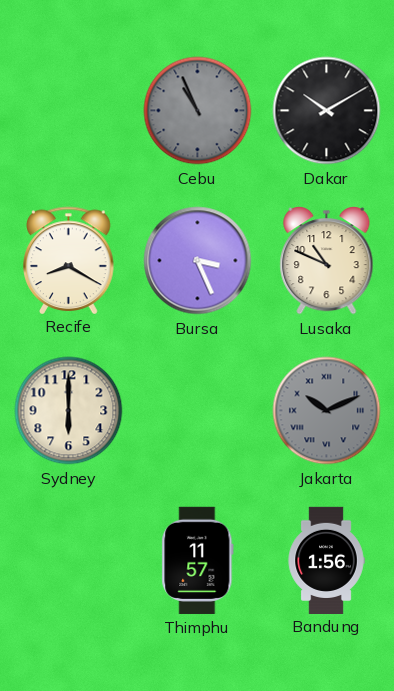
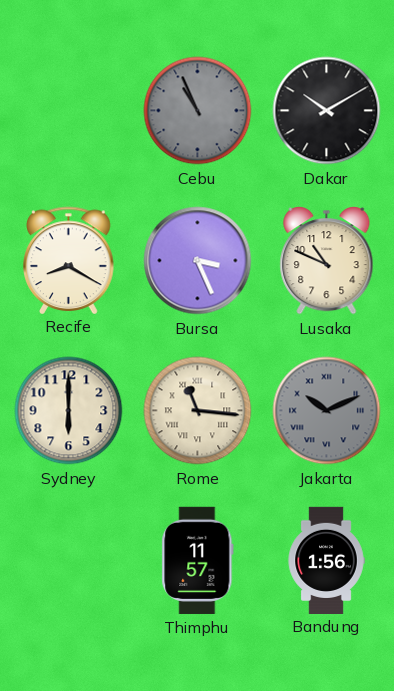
Rome: none -> 11:16
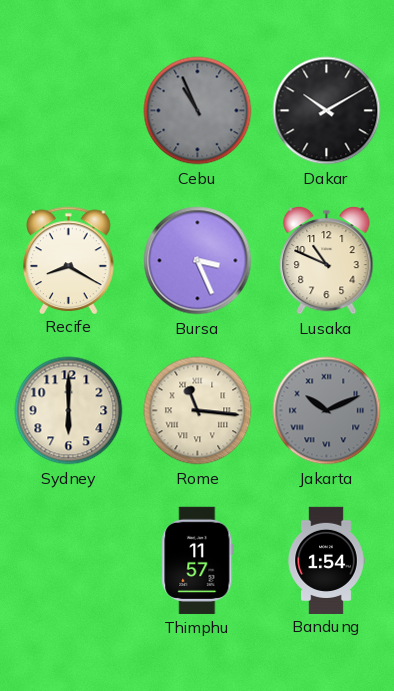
Bandung: 1:56 -> 1:54
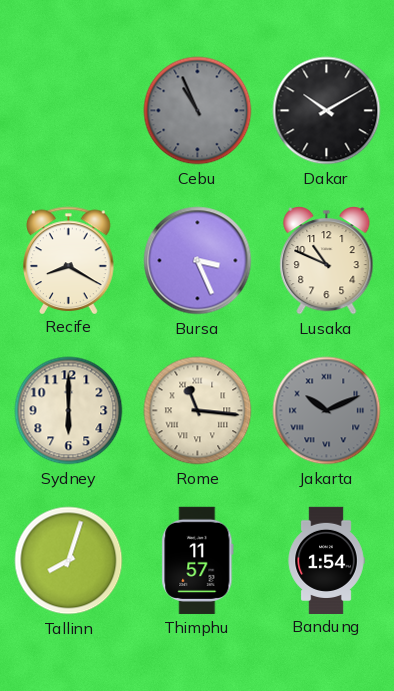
Tallinn: none -> 8:03
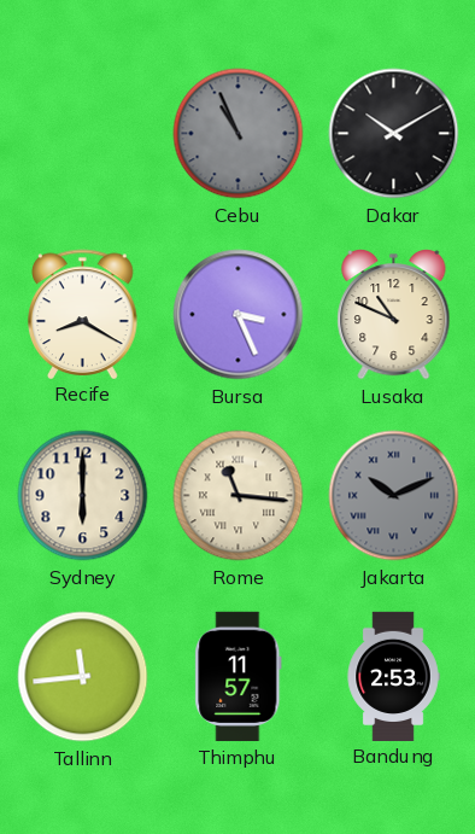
Tallinn: 8:03 -> 11:44
Bandung: 1:54 -> 2:53
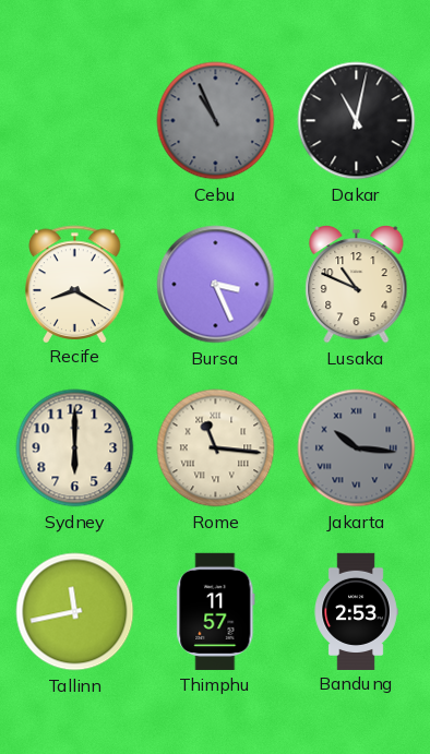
Dakar: 10:10 -> 11:02
Jakarta: 10:11 -> 10:16
Tallinn: 11:44 -> 11:43
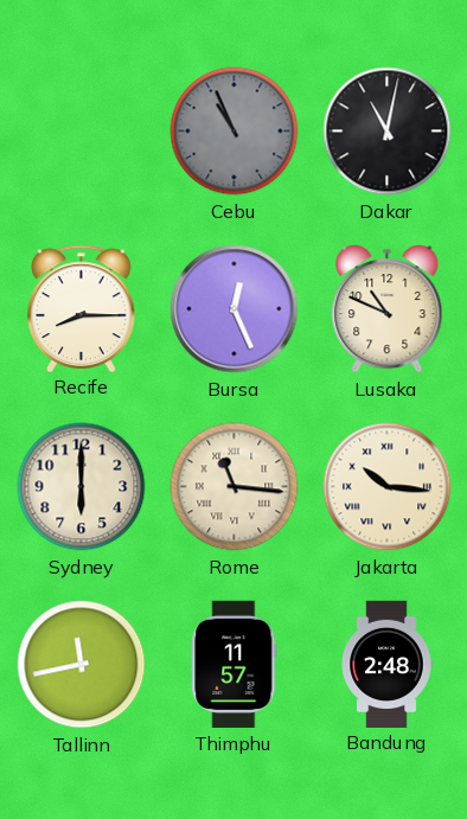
Recife: 8:20 -> 8:15
Bursa: 3:26 -> 12:26
Jakarta dial: grey -> cream
Bandung: 2:53 -> 2:48
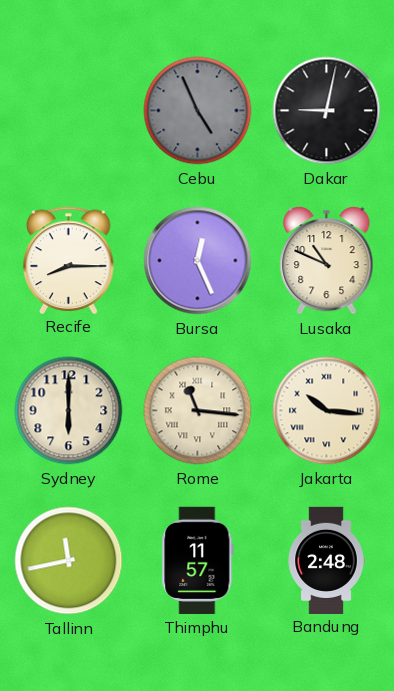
Cebu: 10:56 -> 4:56
Dakar: 11:02 -> 9:02
